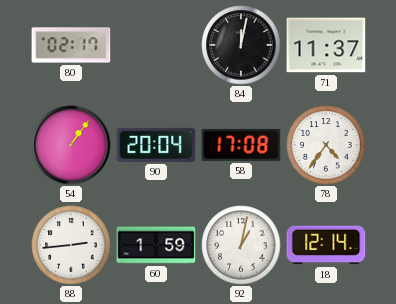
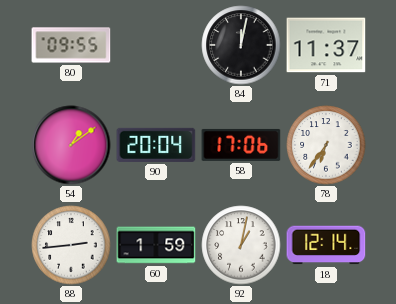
80: 02:17 -> 09:55
54: 1:06 -> 1:09
58: 17:08 -> 17:06
78: 4:36 -> 6:36
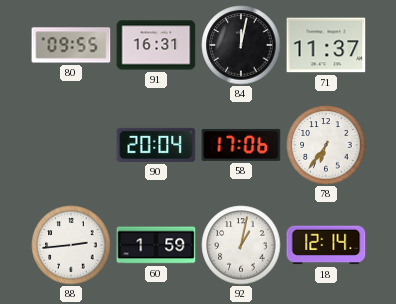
91: none -> 16:31
54: 1:09 -> none
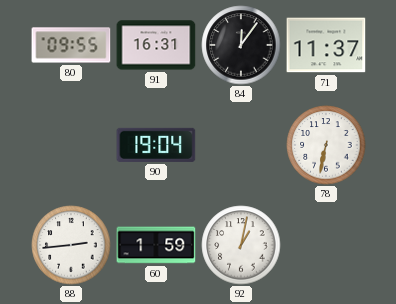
84: 12:02 -> 12:06
90: 20:04 -> 19:04
58: 17:06 -> none
78: 6:36 -> 6:32
18: 12:14 -> none
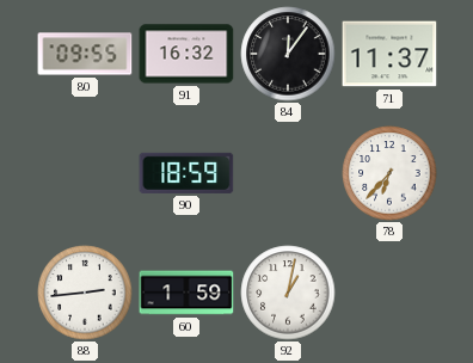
91: 16:31 -> 16:32
90: 19:04 -> 18:59
78: 6:32 -> 6:37
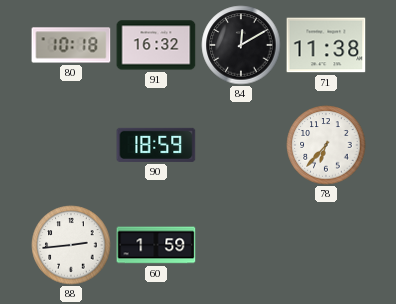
80: 09:55 -> 10:18
84: 12:06 -> 12:10
71: 11:37 -> 11:38
92: 1:02 -> none
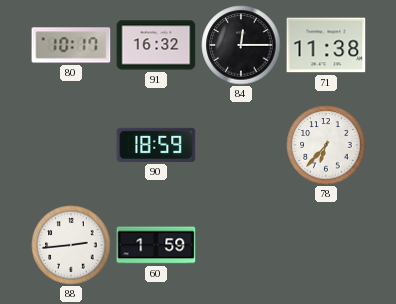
80: 10:18 -> 10:17
84: 12:10 -> 12:15
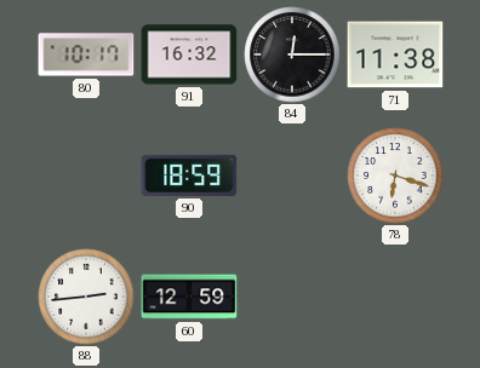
78: 6:37 -> 6:18
60: 1:59 -> 12:59
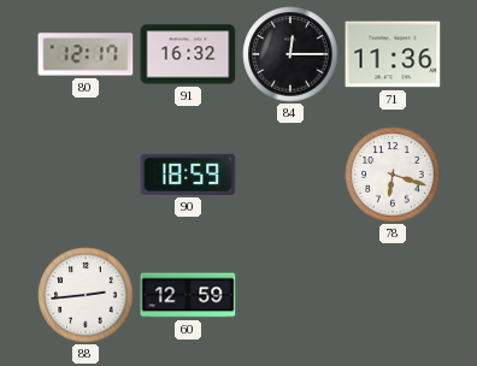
80: 10:17 -> 12:17
71: 11:38 -> 11:36
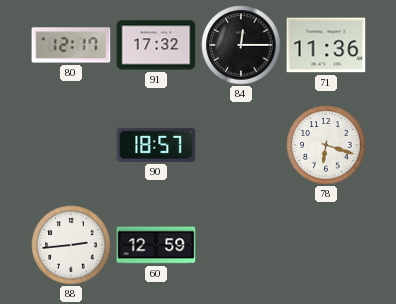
91: 16:32 -> 17:32
90: 18:59 -> 18:57
